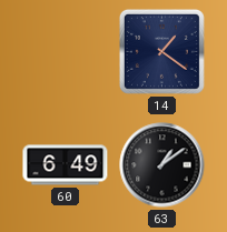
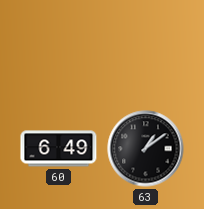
14: 1:21 -> none
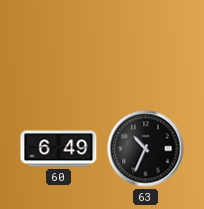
63: 1:09 -> 10:34
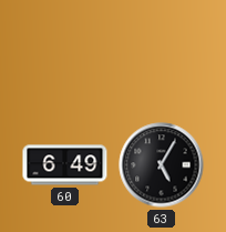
63: 10:34 -> 5:05
